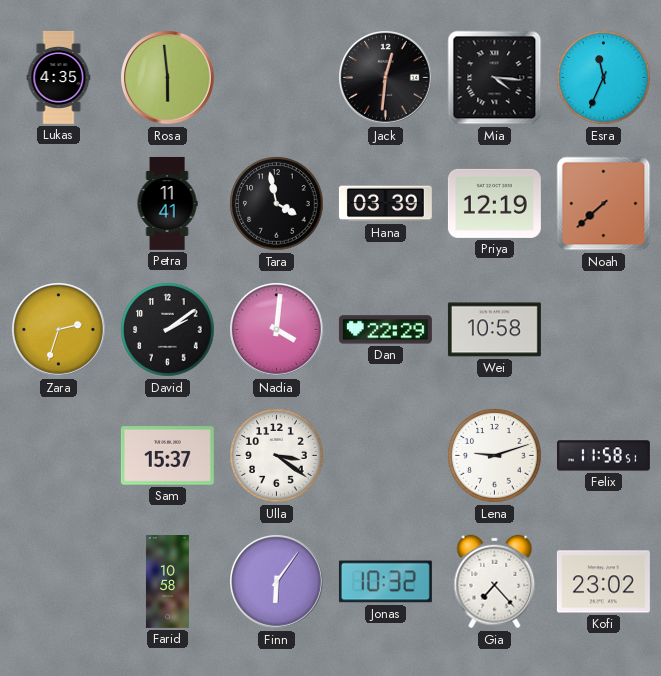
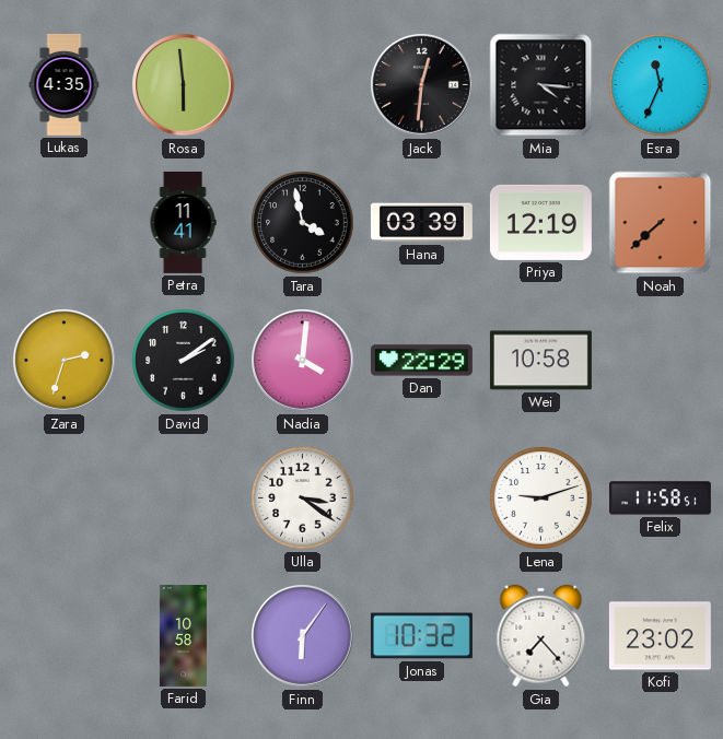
Sam: 15:37 -> none
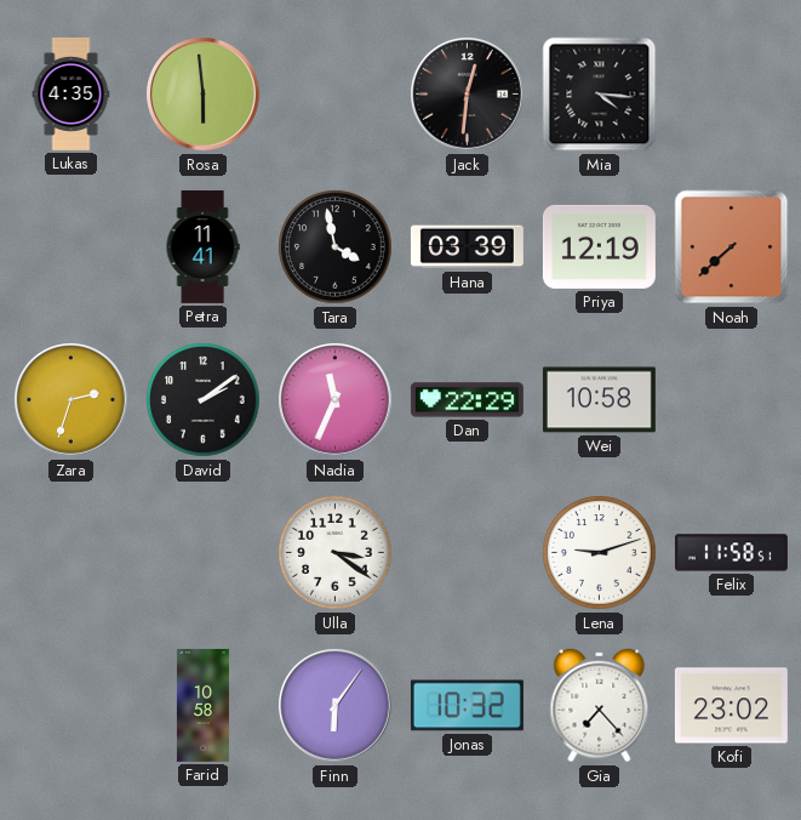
Esra: 11:34 -> none
Nadia: 4:01 -> 11:34
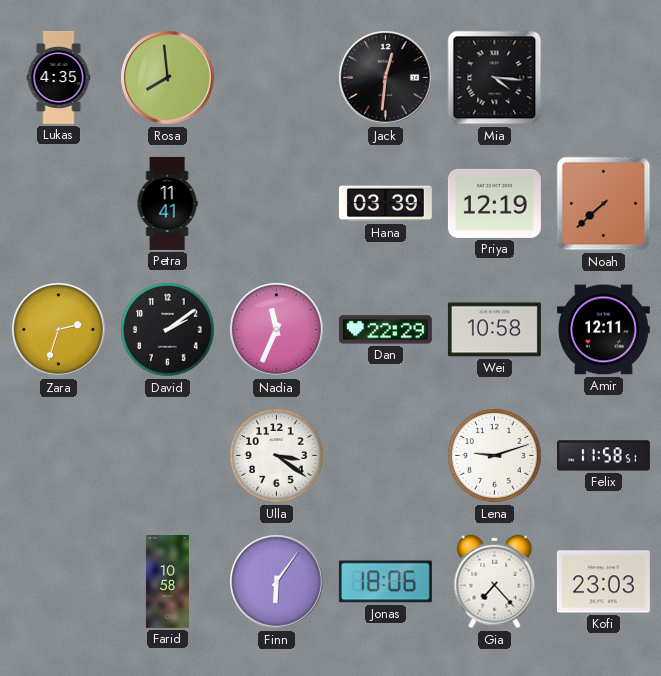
Rosa: 5:59 -> 7:59
Tara: 3:58 -> none
Amir: none -> 12:11
Jonas: 10:32 -> 18:06
Kofi: 23:02 -> 23:03
